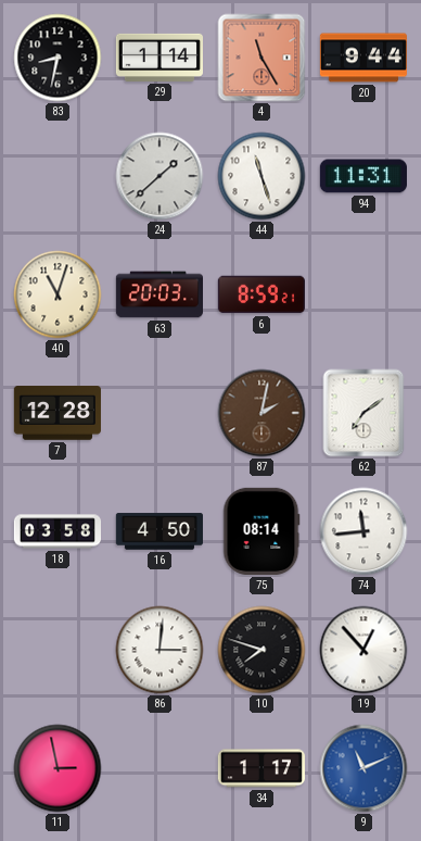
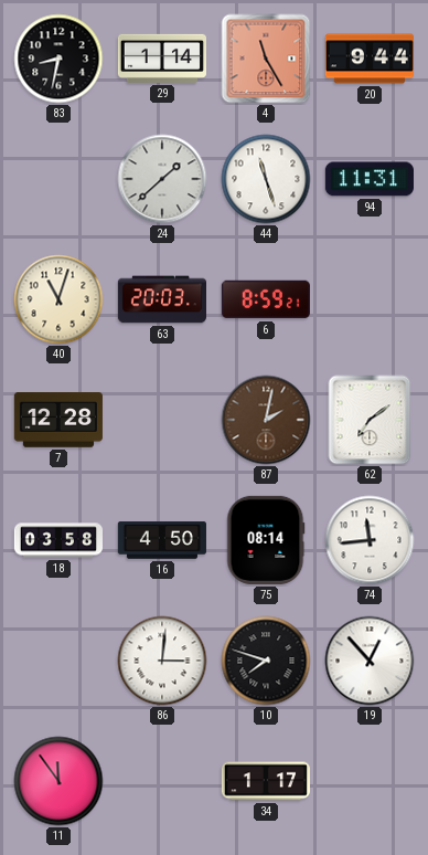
11: 2:58 -> 11:54
9: 11:11 -> none
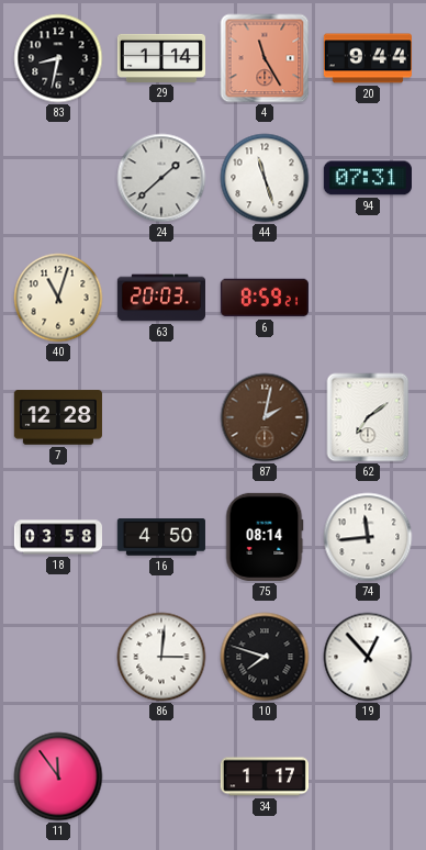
94: 11:31 -> 07:31
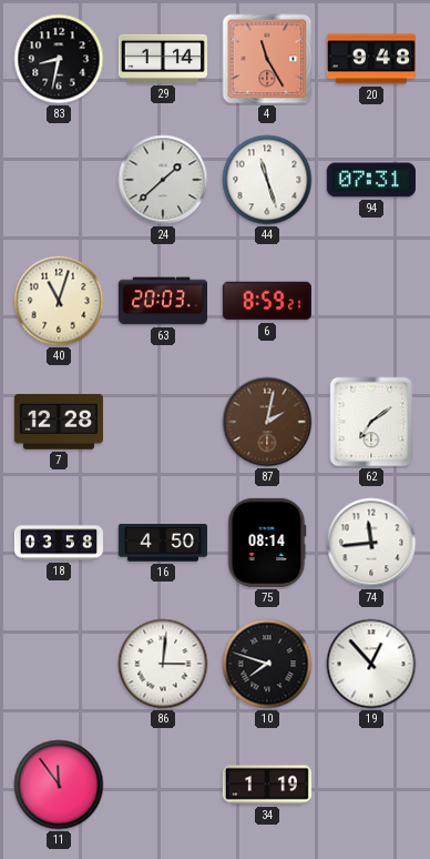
20: 9:44 -> 9:48
34: 1:17 -> 1:19
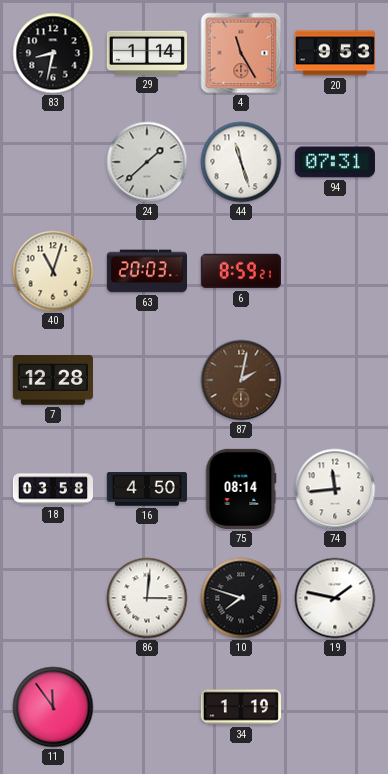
20: 9:48 -> 9:53
62: 7:09 -> none
19: 12:53 -> 1:47
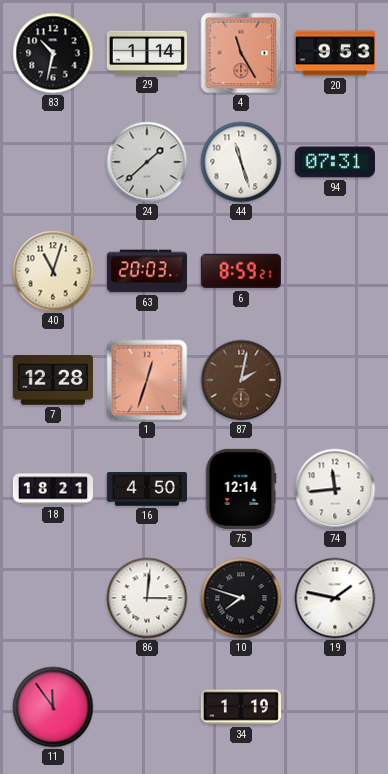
83: 8:32 -> 10:32
1: none -> 12:33
18: 03:58 -> 18:21
75: 08:14 -> 12:14
